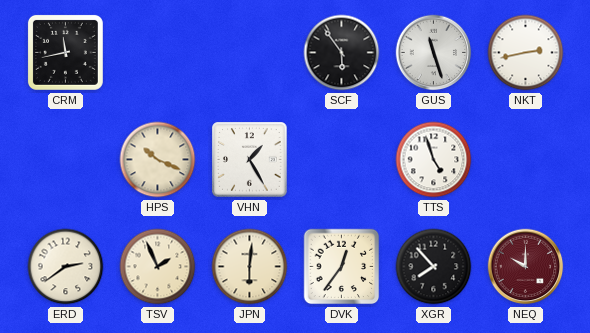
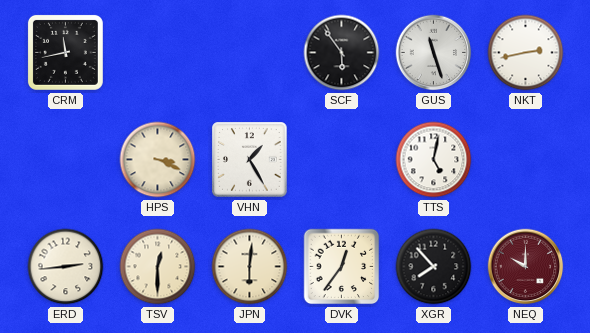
HPS: 10:19 -> 3:19
TTS: 4:57 -> 5:02
ERD: 2:39 -> 2:44
TSV: 1:56 -> 12:30
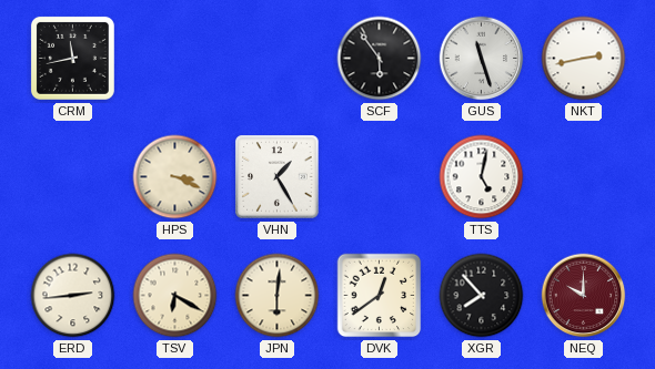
TSV: 12:30 -> 6:20
DVK: 12:36 -> 12:39
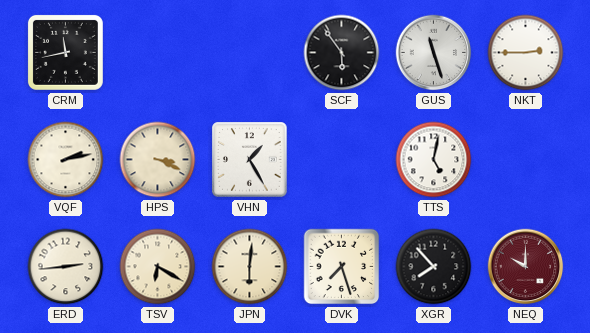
NKT: 2:43 -> 2:45
VQF: none -> 2:13
DVK: 12:39 -> 7:27
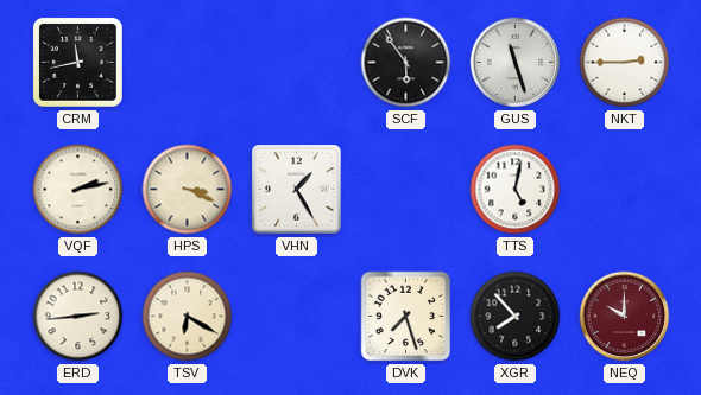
JPN: 6:01 -> none
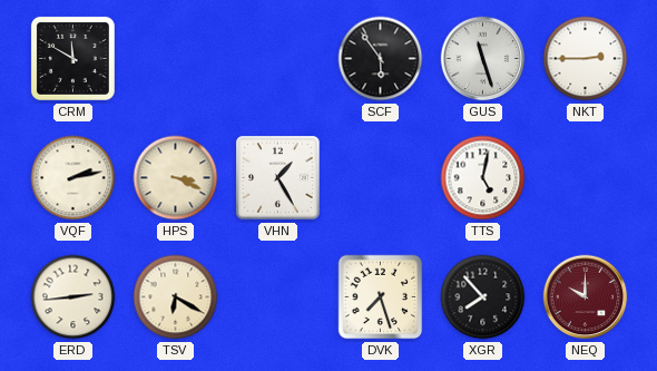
CRM: 11:43 -> 11:50
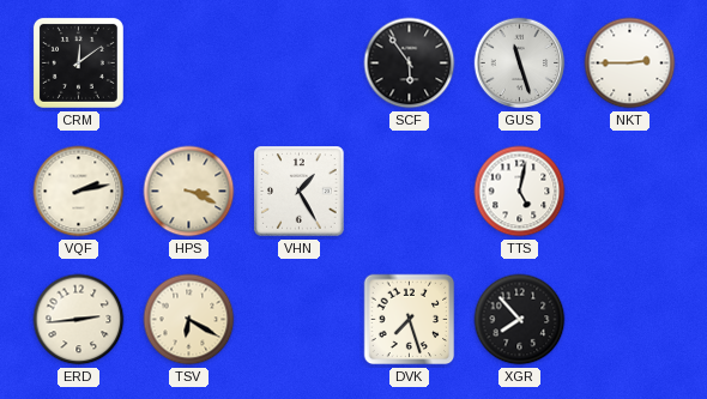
CRM: 11:50 -> 12:09
NEQ: 10:00 -> none
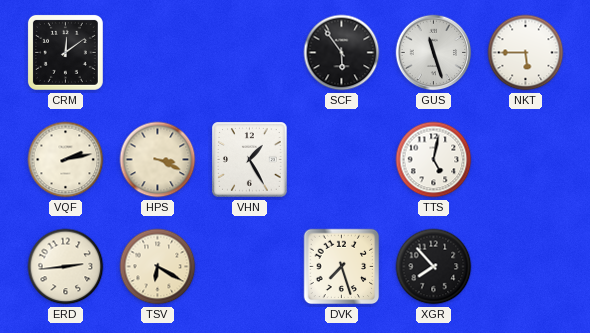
NKT: 2:45 -> 5:45
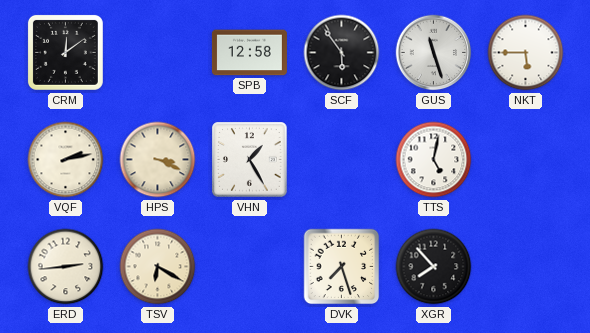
SPB: none -> 12:58
